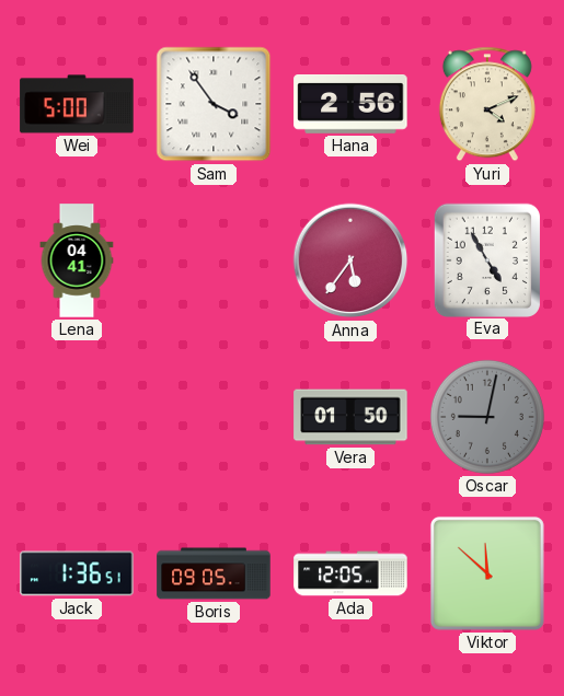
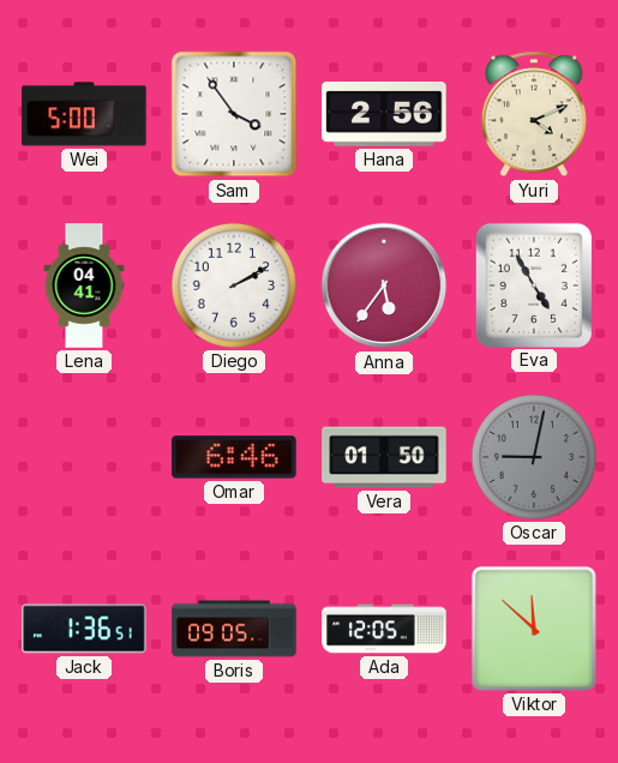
Diego: none -> 2:10
Omar: none -> 6:46
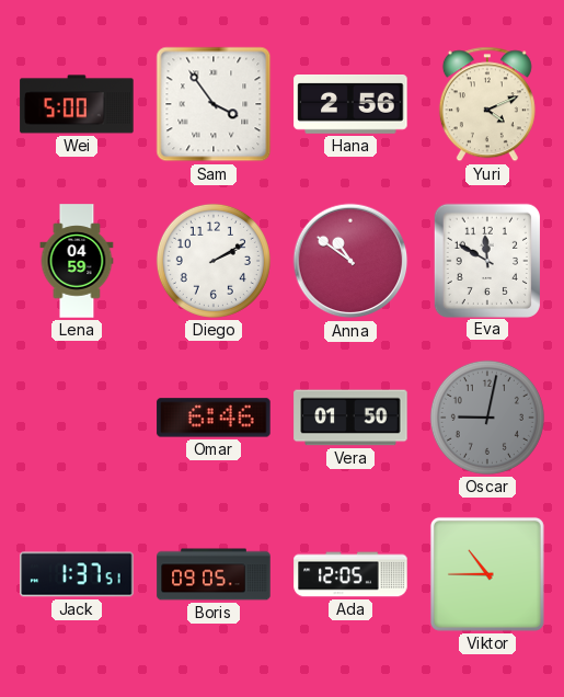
Lena: 04:41 -> 04:59
Anna: 5:36 -> 10:51
Eva: 4:55 -> 11:50
Jack: 1:36 -> 1:37
Viktor: 11:52 -> 10:45
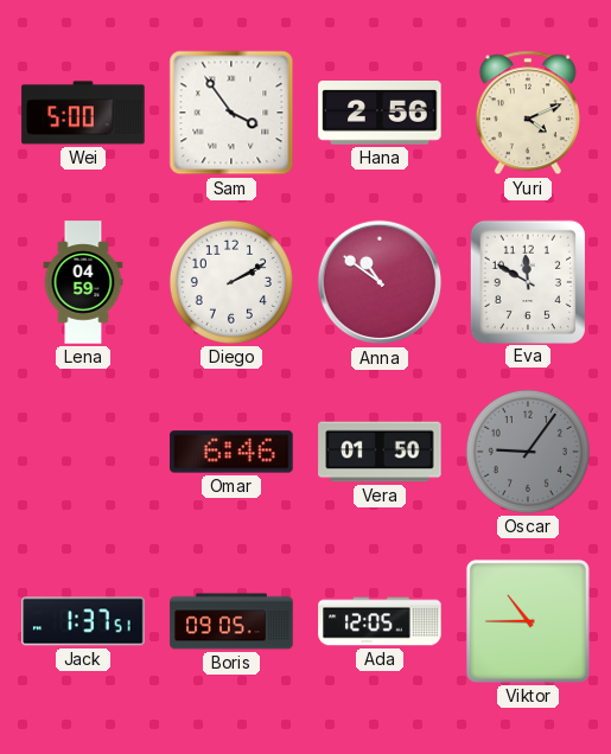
Oscar: 9:02 -> 9:06
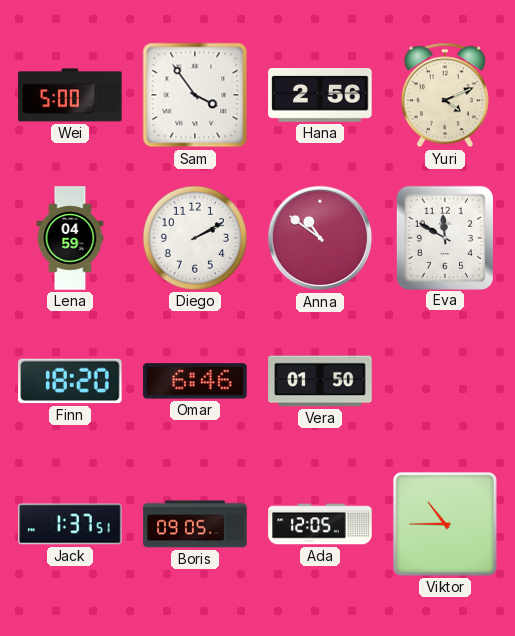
Finn: none -> 18:20
Oscar: 9:06 -> none
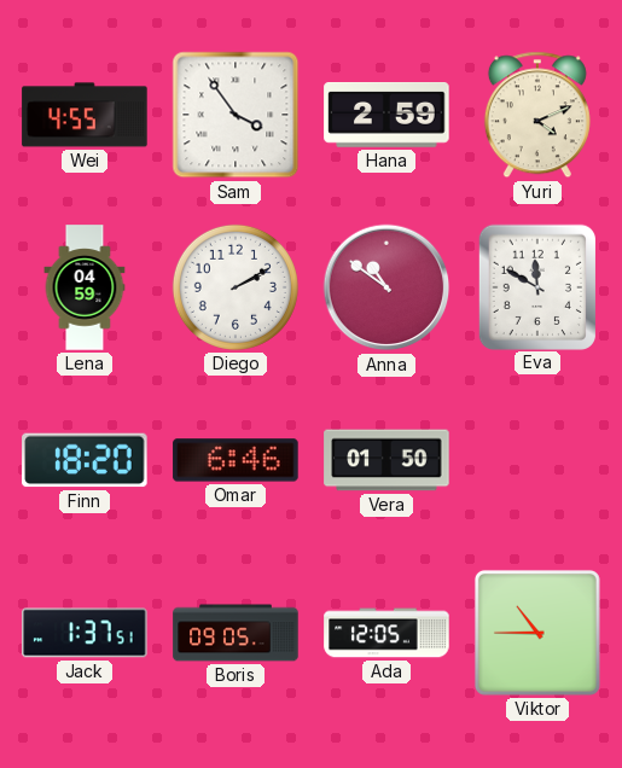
Wei: 5:00 -> 4:55
Hana: 2:56 -> 2:59
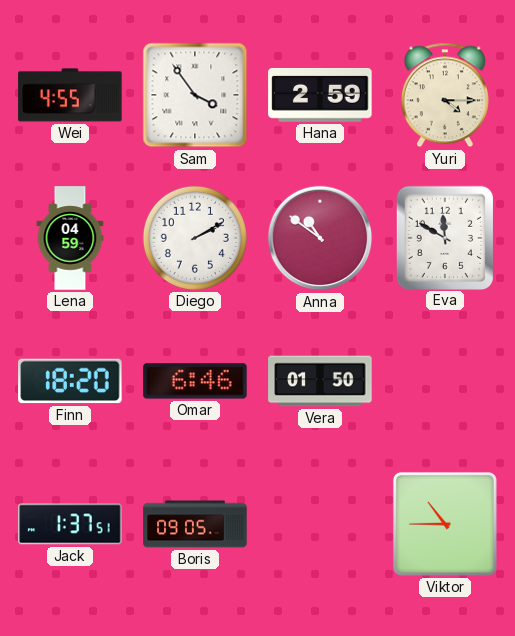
Yuri: 4:11 -> 4:15
Ada: 12:05 -> none
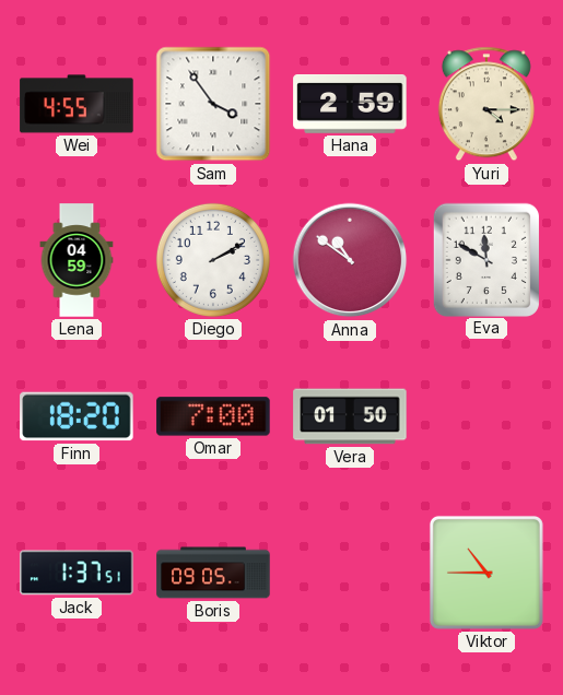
Omar: 6:46 -> 7:00
